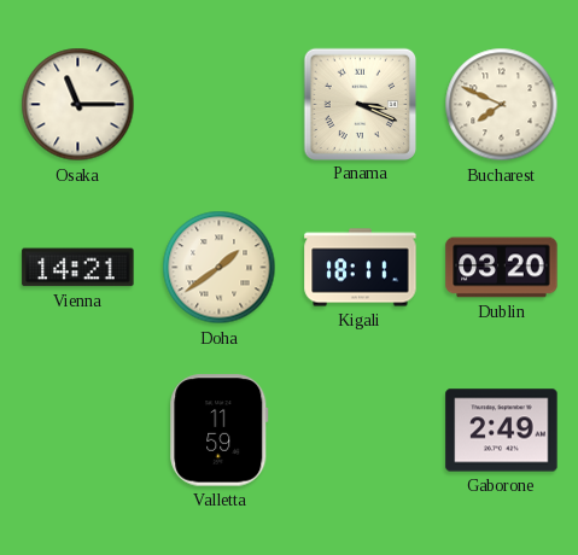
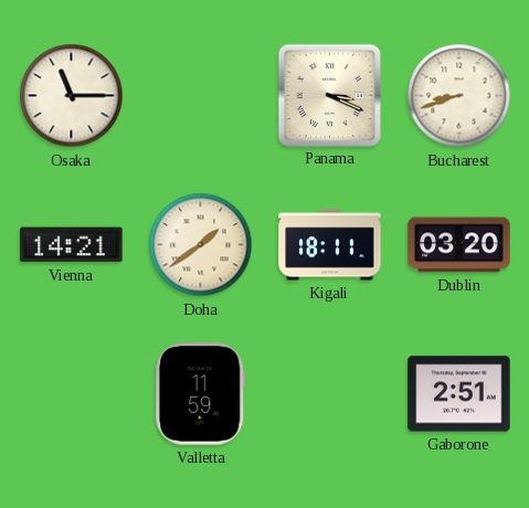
Bucharest: 7:49 -> 8:42
Gaborone: 2:49 -> 2:51
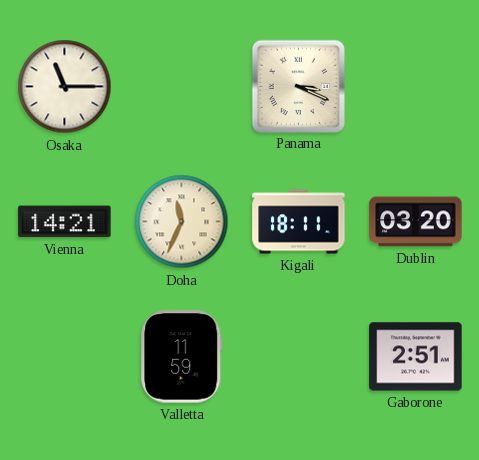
Bucharest: 8:42 -> none
Doha: 1:39 -> 11:34
